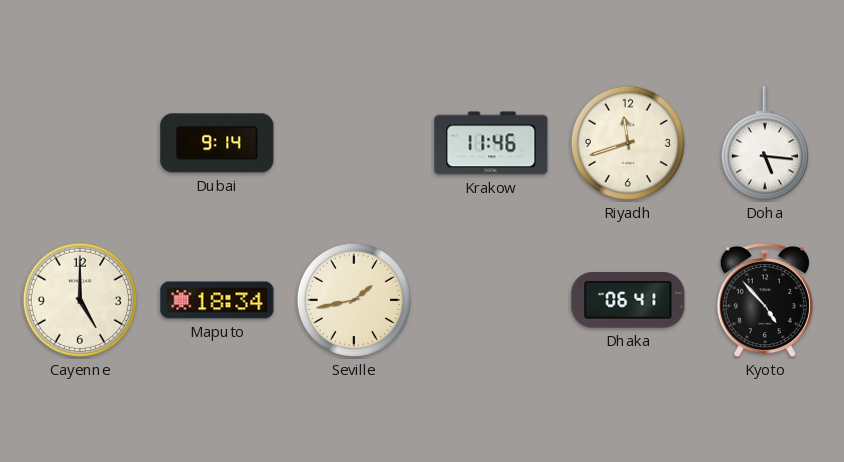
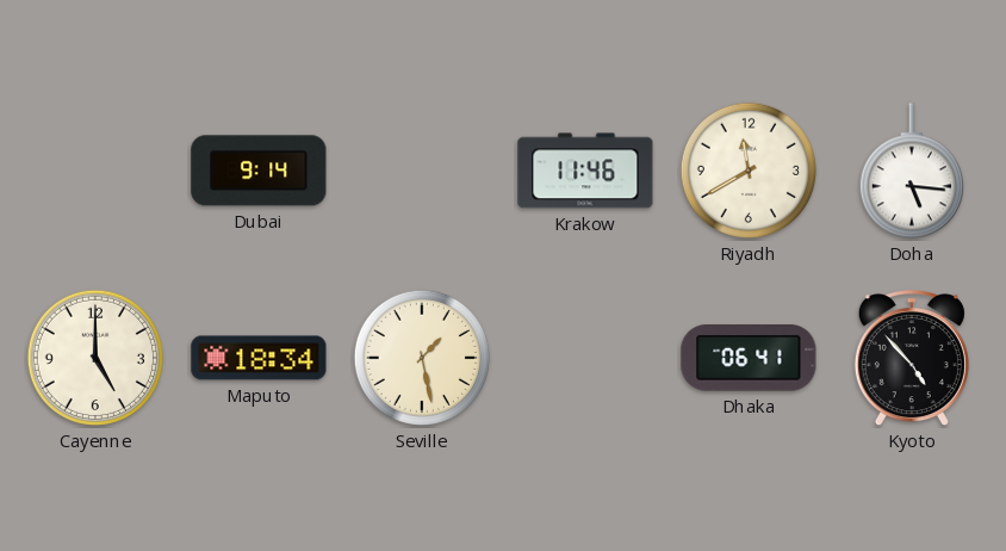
Riyadh: 11:42 -> 11:40
Seville: 1:43 -> 1:28
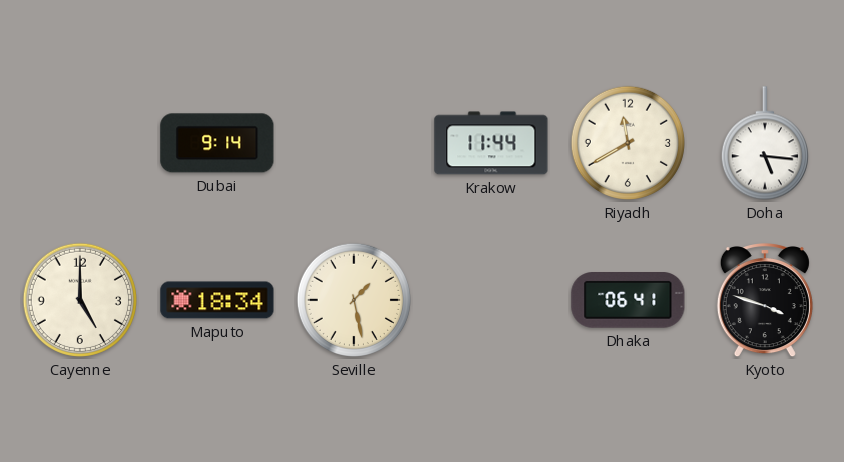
Krakow: 11:46 -> 11:44
Kyoto: 4:53 -> 3:48
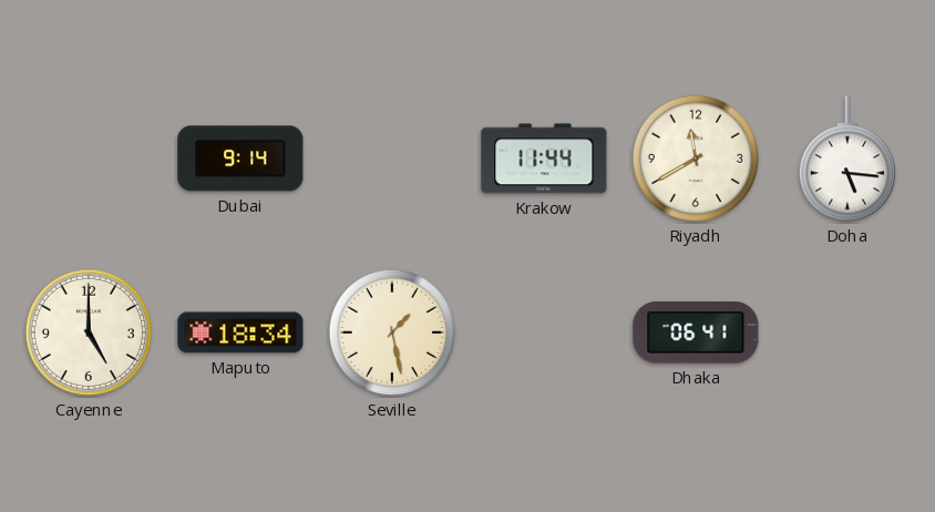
Kyoto: 3:48 -> none
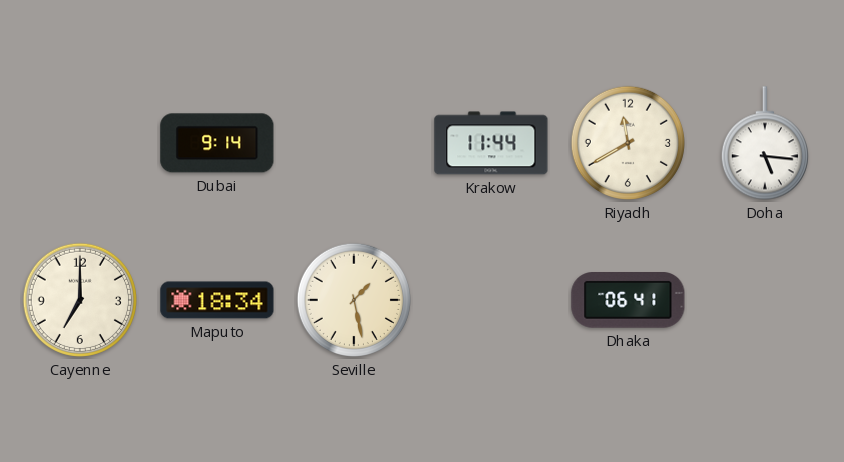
Cayenne: 5:00 -> 7:00
